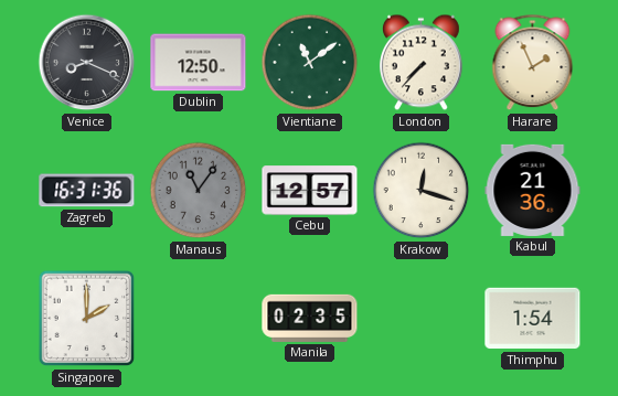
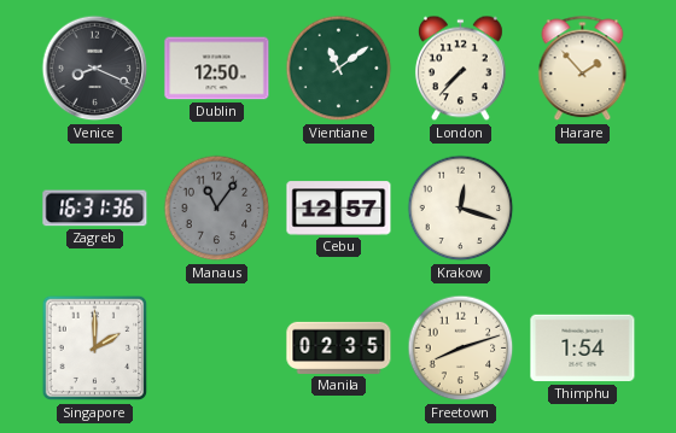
Harare: 1:56 -> 1:53
Kabul: 21:36 -> none
Freetown: none -> 8:12
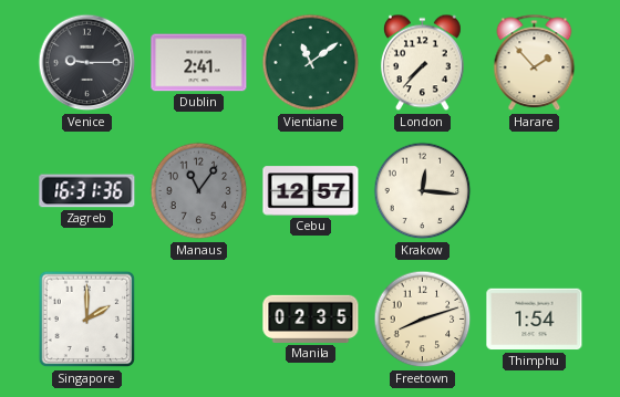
Venice: 8:19 -> 9:15
Dublin: 12:50 -> 2:41
Krakow: 12:18 -> 12:16
